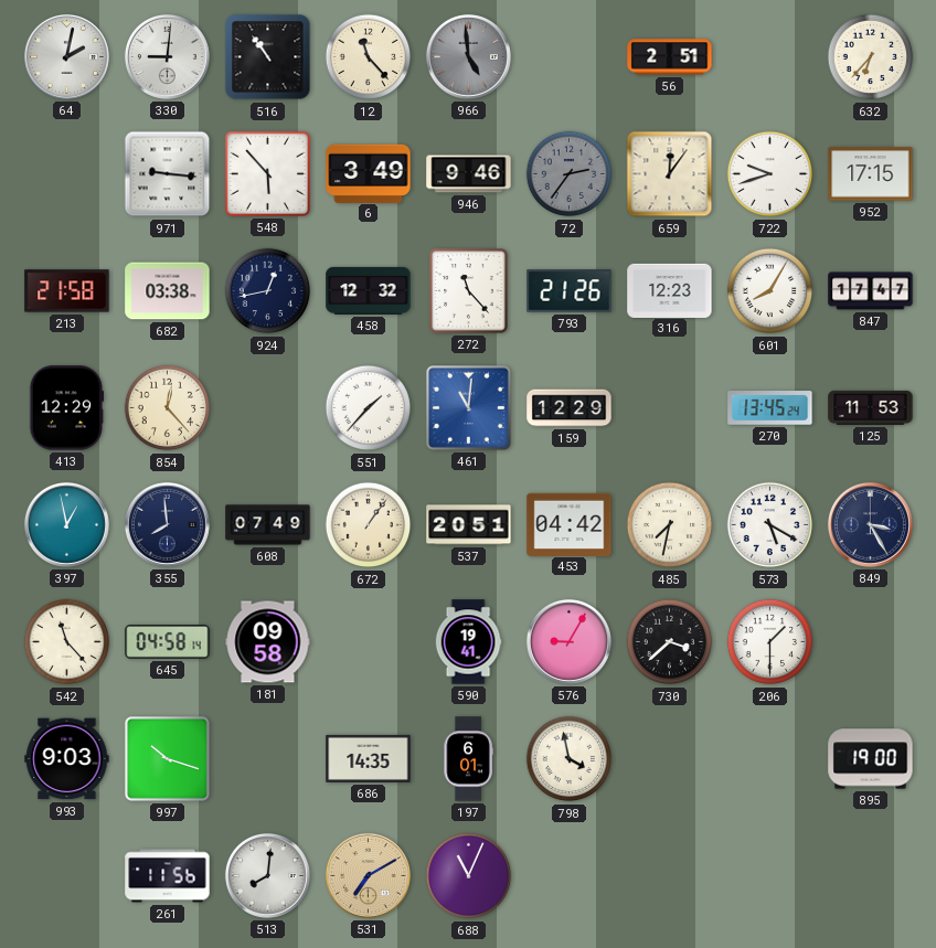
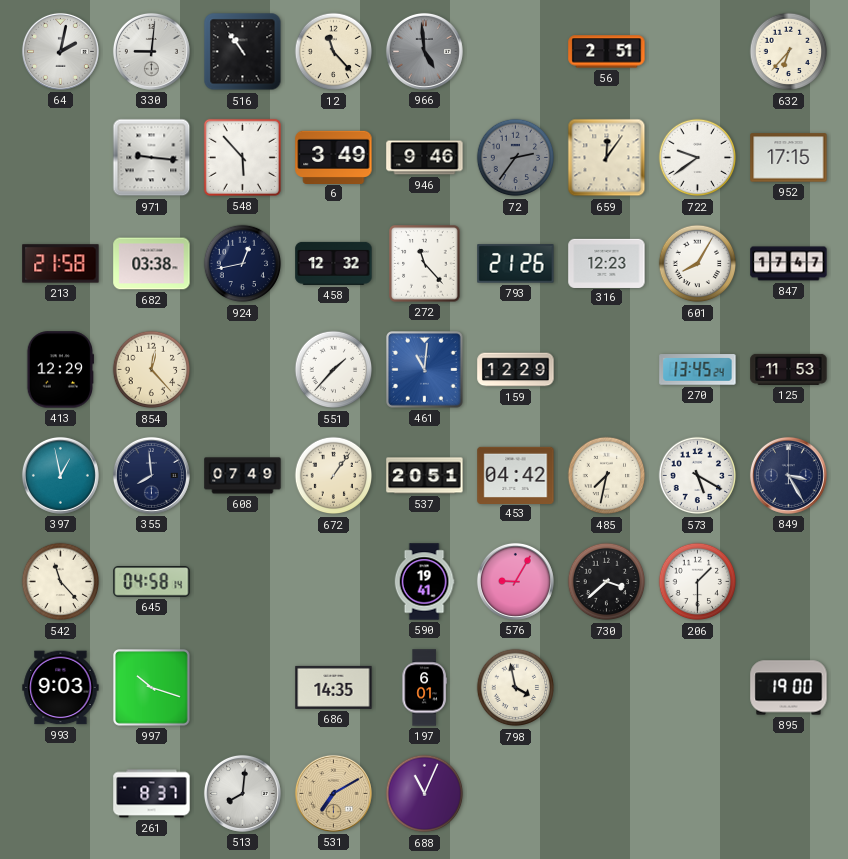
722: 9:42 -> 9:39
181: 09:58 -> none
261: 11:56 -> 8:37
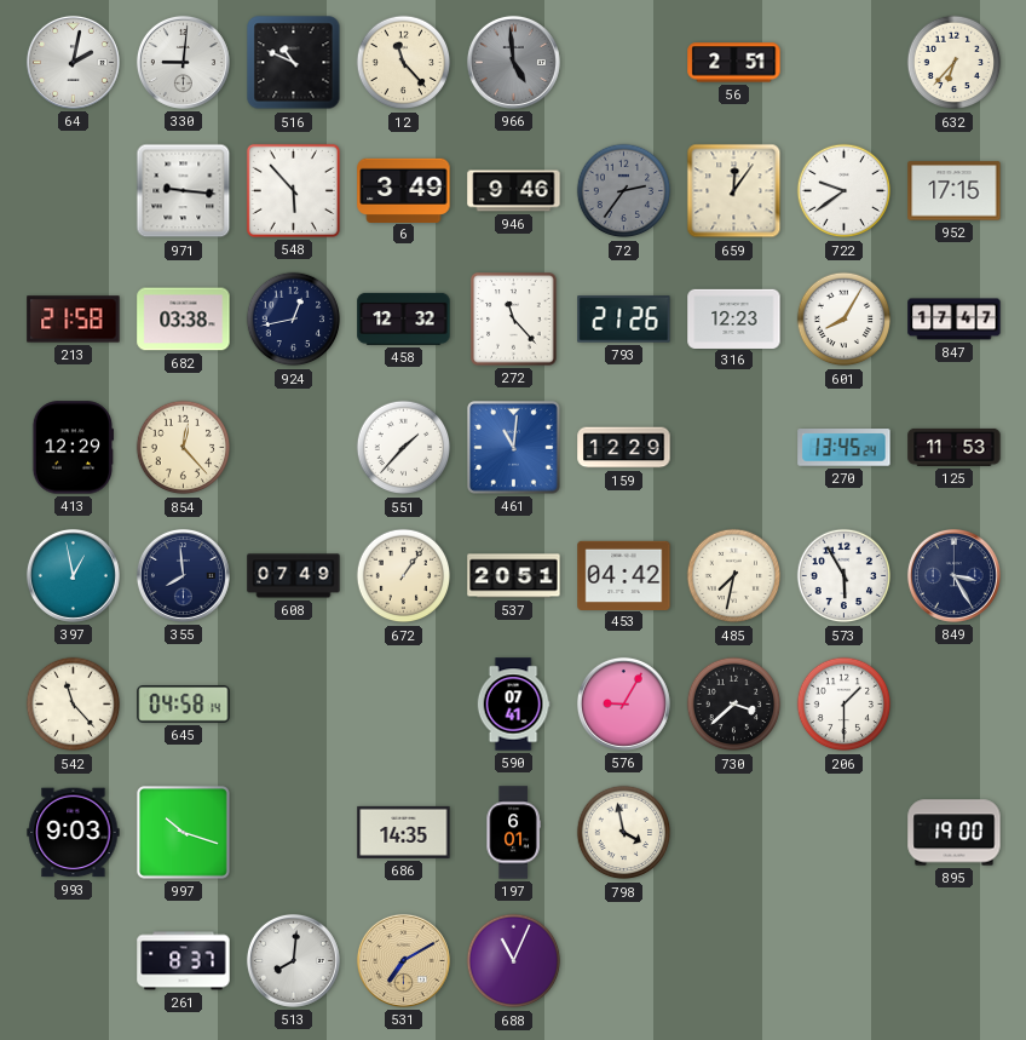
516: 10:54 -> 10:49
573: 5:20 -> 5:55
590: 19:41 -> 07:41
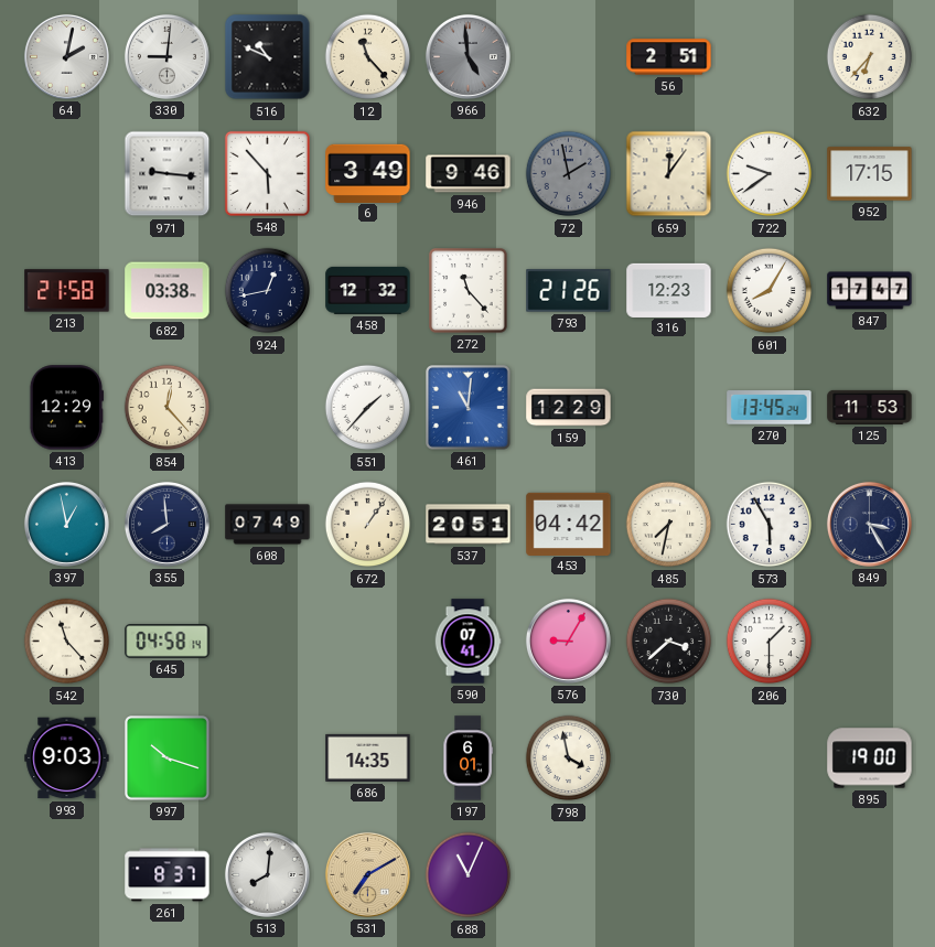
72: 2:36 -> 1:58
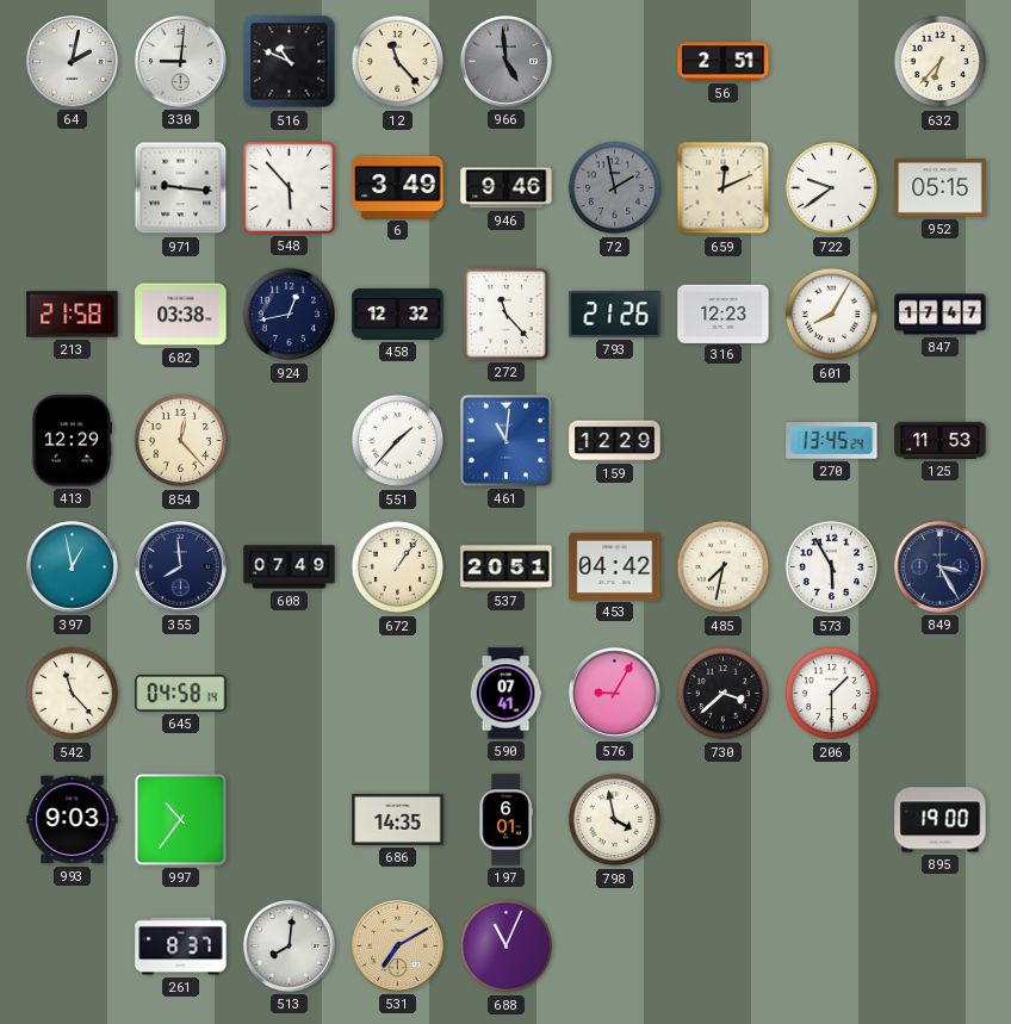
659: 12:06 -> 12:11
952: 17:15 -> 05:15
997: 10:18 -> 10:36
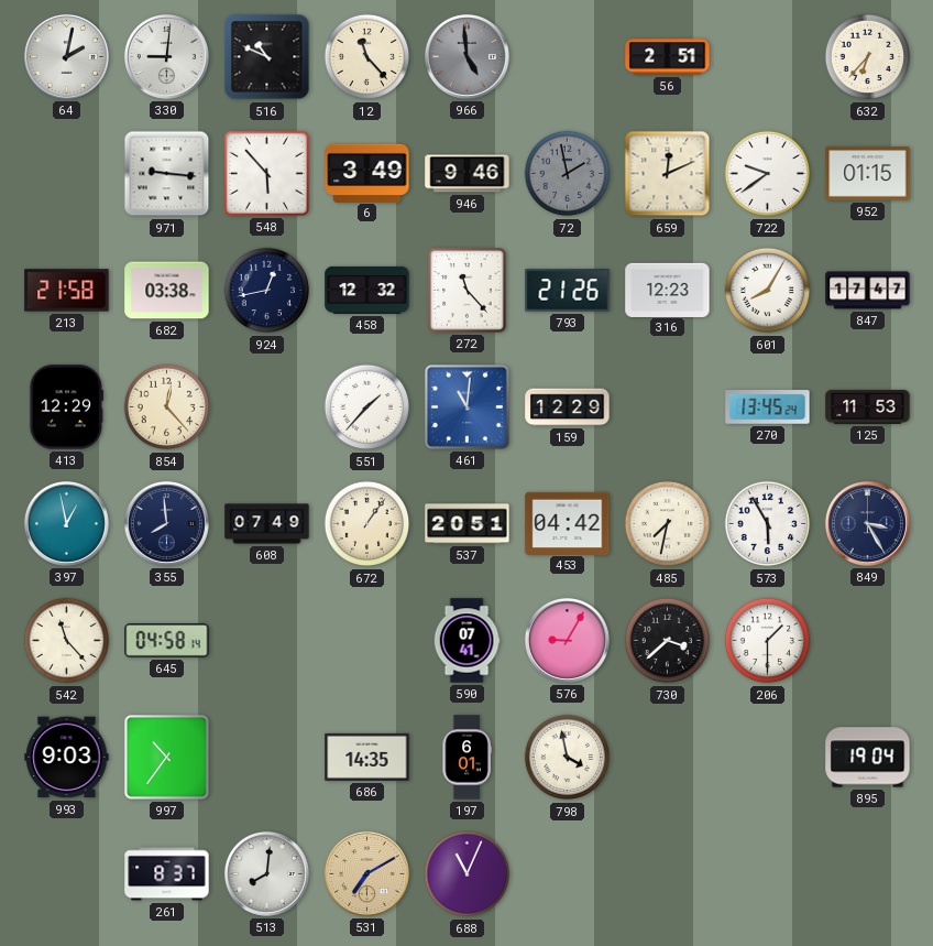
952: 05:15 -> 01:15
895: 19:00 -> 19:04
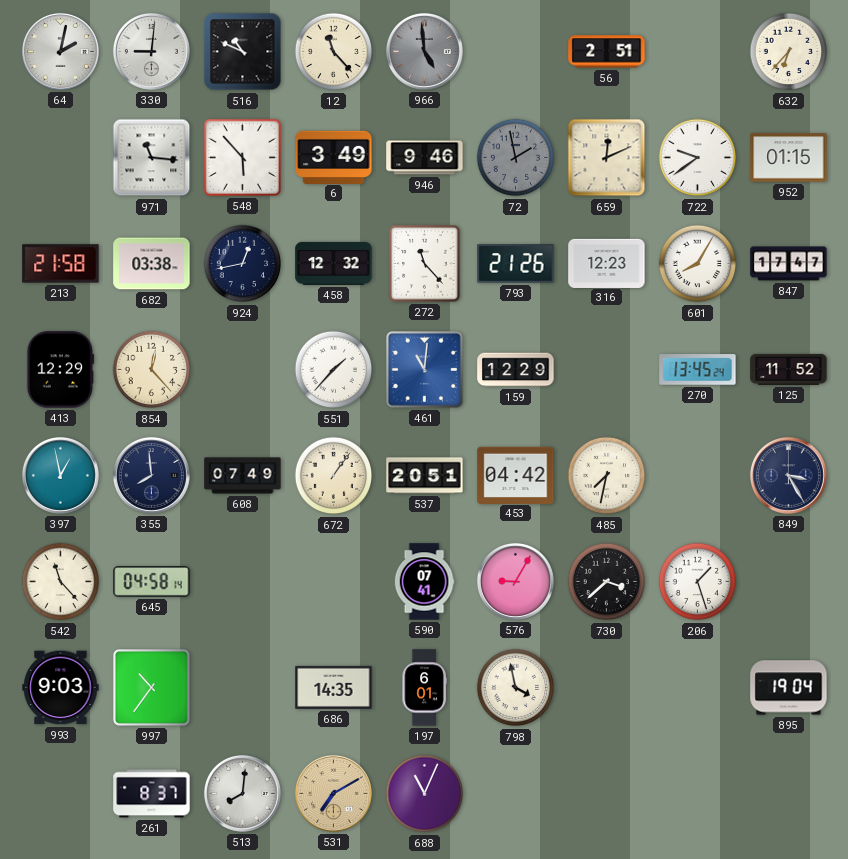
971: 9:16 -> 11:16
125: 11:53 -> 11:52
573: 5:55 -> none
206: 1:30 -> 1:27
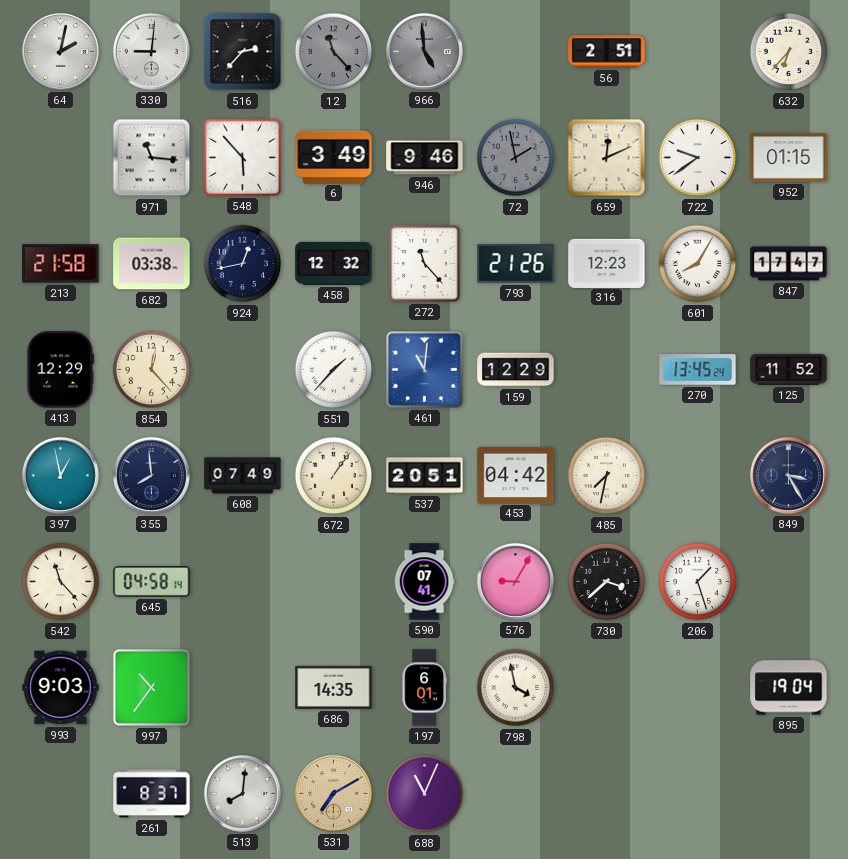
516: 10:49 -> 2:37
12 dial: cream -> grey
